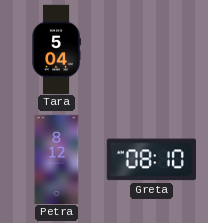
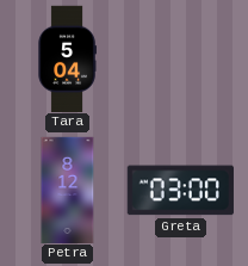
Greta: 08:10 -> 03:00
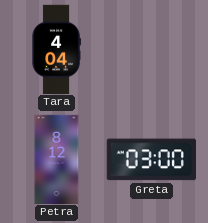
Tara: 5:04 -> 4:04
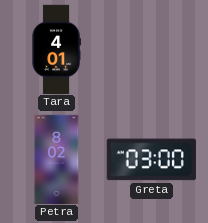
Tara: 4:04 -> 4:01
Petra: 8:12 -> 8:02
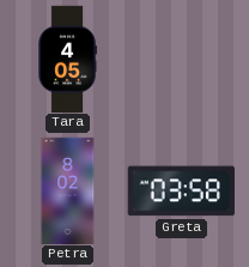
Tara: 4:01 -> 4:05
Greta: 03:00 -> 03:58
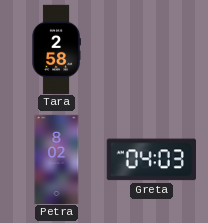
Tara: 4:05 -> 2:58
Greta: 03:58 -> 04:03
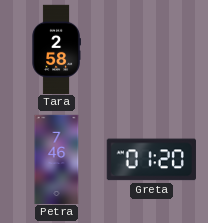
Petra: 8:02 -> 7:46
Greta: 04:03 -> 01:20
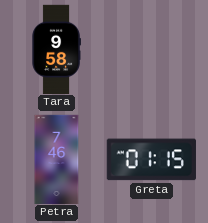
Tara: 2:58 -> 9:58
Greta: 01:20 -> 01:15
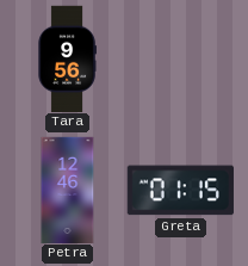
Tara: 9:58 -> 9:56
Petra: 7:46 -> 12:46
